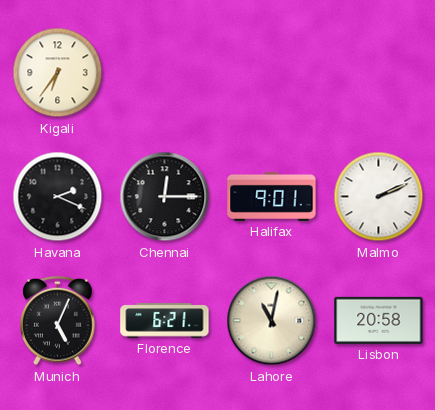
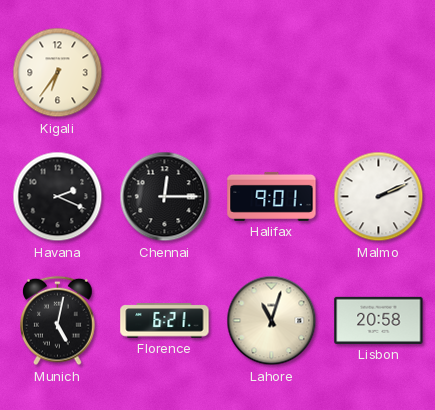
Munich: 5:04 -> 5:02
Lahore: 11:02 -> 11:03
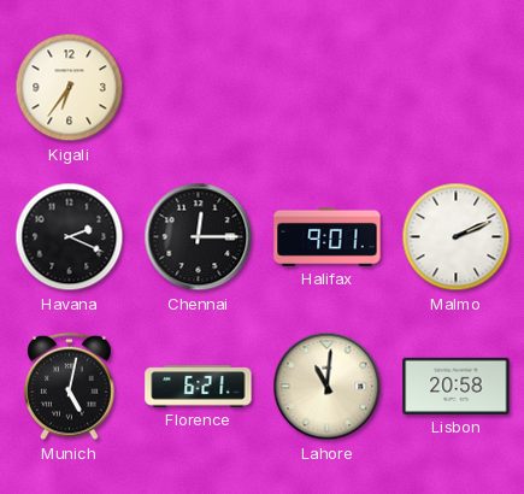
Lahore: 11:03 -> 11:01
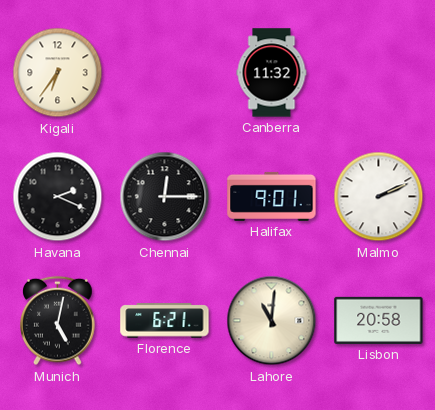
Canberra: none -> 11:32
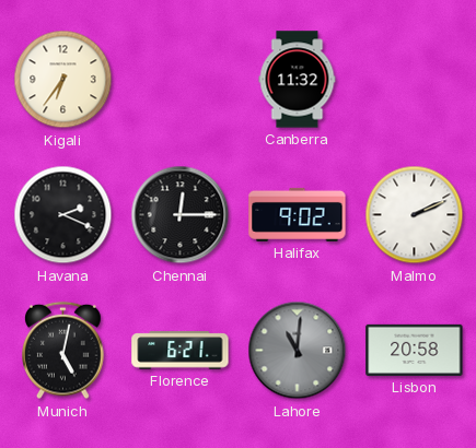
Halifax: 9:01 -> 9:02
Lahore dial: cream -> grey
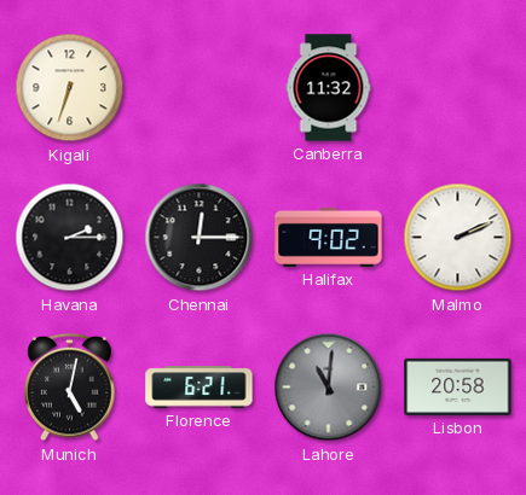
Kigali: 6:36 -> 6:33
Havana: 2:19 -> 2:15
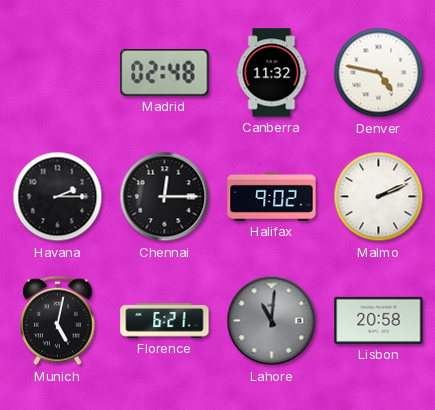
Kigali: 6:33 -> none
Madrid: none -> 02:48
Denver: none -> 4:47
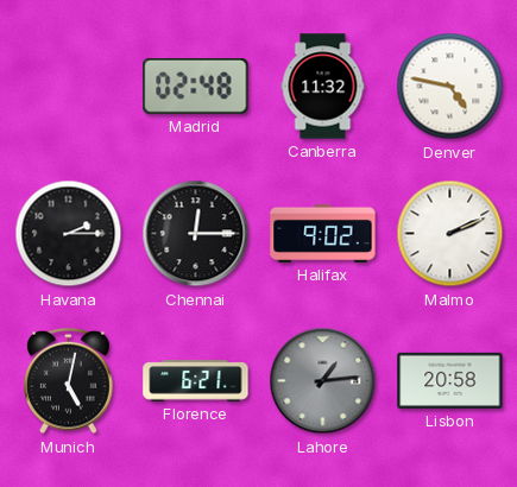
Lahore: 11:01 -> 1:14
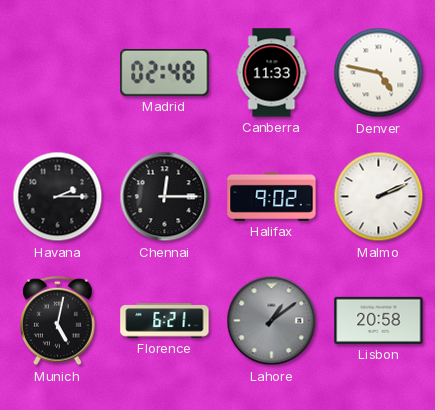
Canberra: 11:32 -> 11:33
Lahore: 1:14 -> 1:09
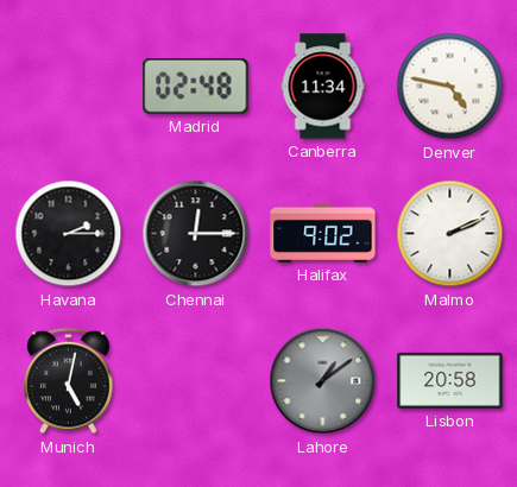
Canberra: 11:33 -> 11:34
Florence: 6:21 -> none
